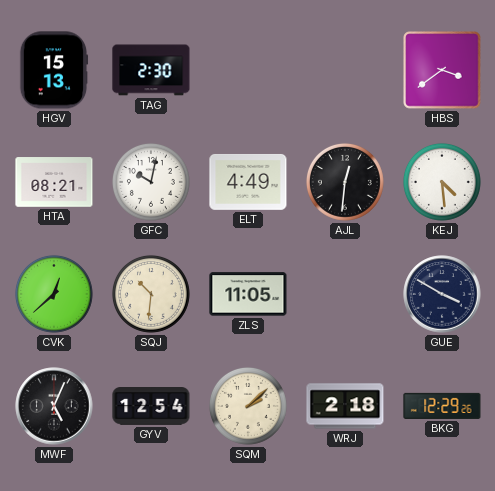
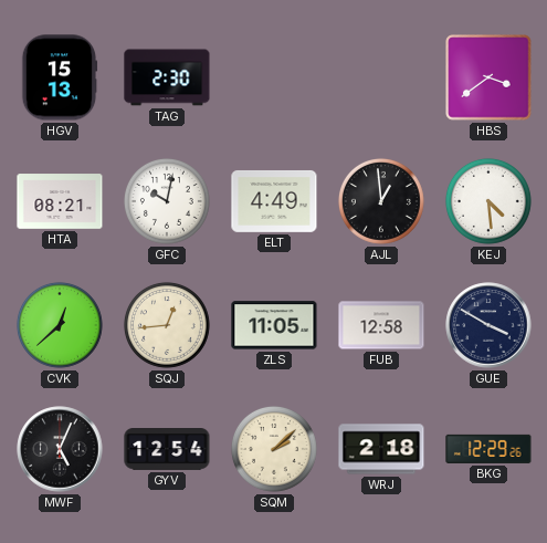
AJL: 12:31 -> 12:59
SQJ: 10:31 -> 12:44
FUB: none -> 12:58
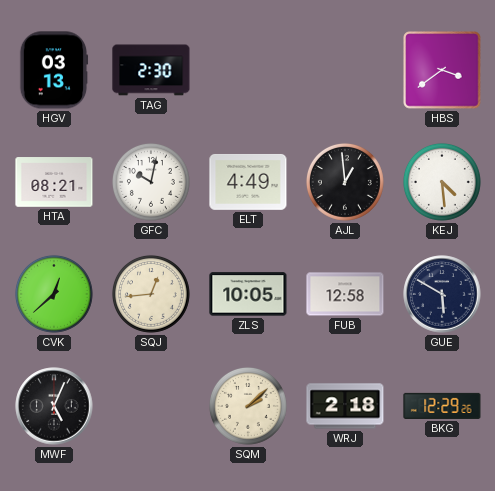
HGV: 15:13 -> 03:13
ZLS: 11:05 -> 10:05
GUE: 3:50 -> 5:50
GYV: 12:54 -> none
